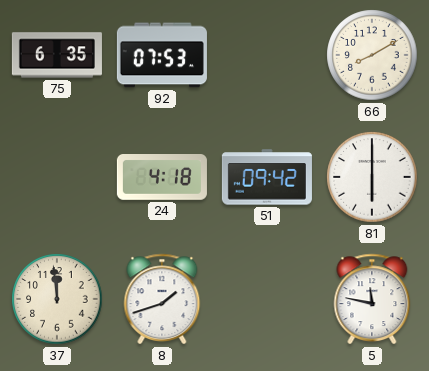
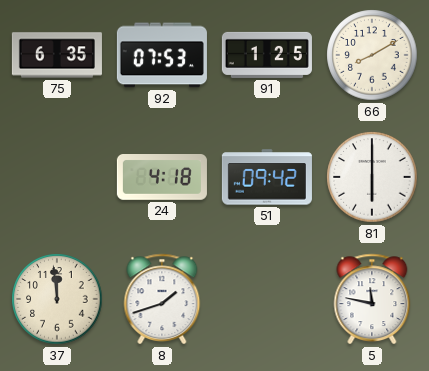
91: none -> 1:25
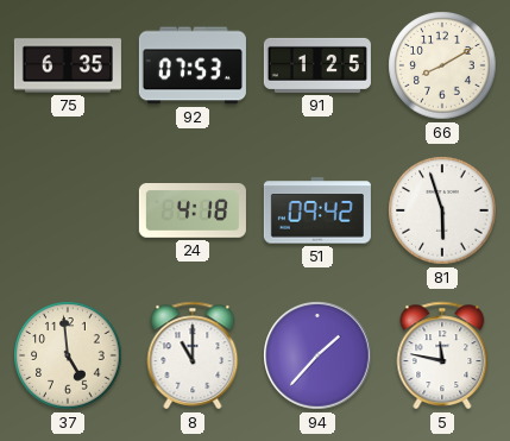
81: 6:00 -> 5:57
37: 11:59 -> 4:59
8: 1:42 -> 11:00
94: none -> 1:37
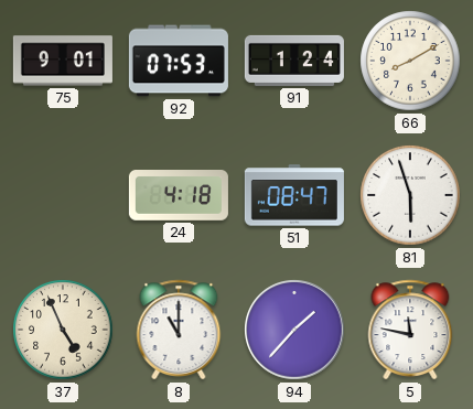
75: 6:35 -> 9:01
91: 1:25 -> 1:24
51: 09:42 -> 08:47
37: 4:59 -> 4:56
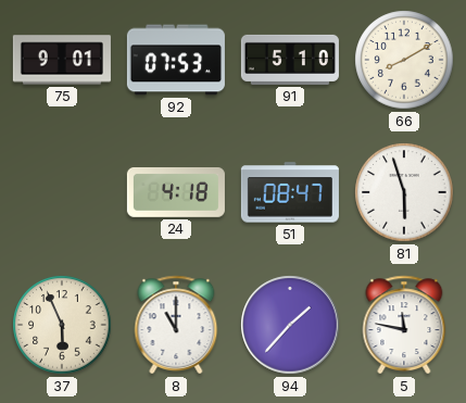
91: 1:24 -> 5:10
37: 4:56 -> 5:56
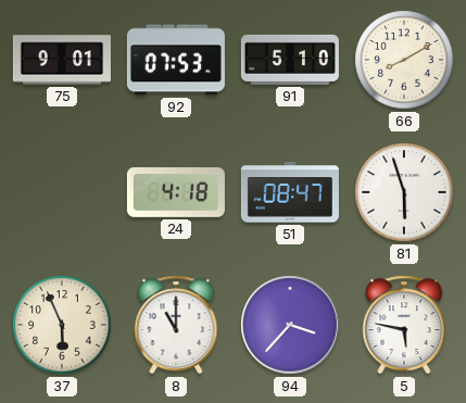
94: 1:37 -> 3:37
5: 11:47 -> 5:47
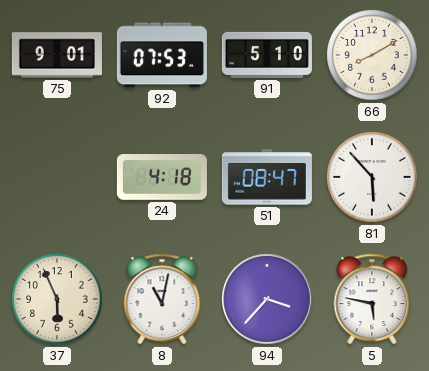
81: 5:57 -> 5:53
8: 11:00 -> 11:02
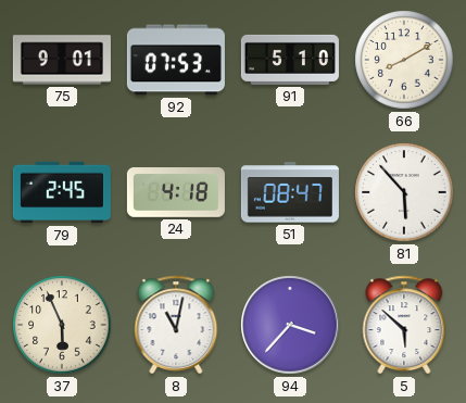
79: none -> 2:45
5: 5:47 -> 5:52
